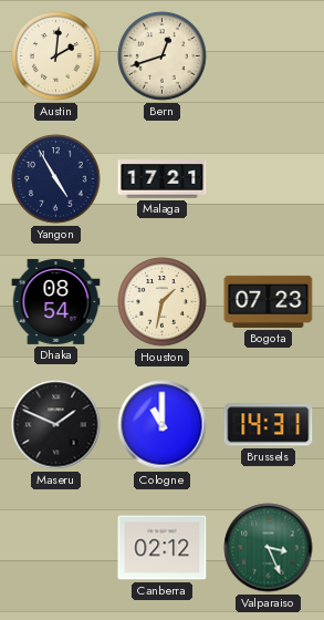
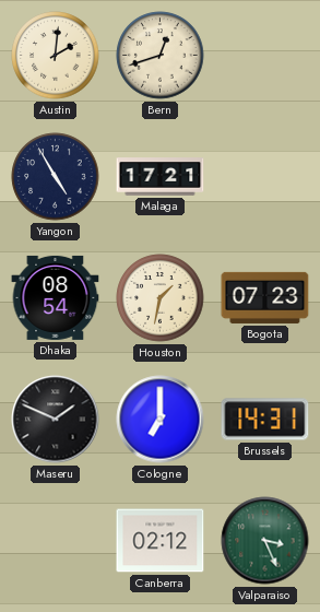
Cologne: 11:00 -> 7:00
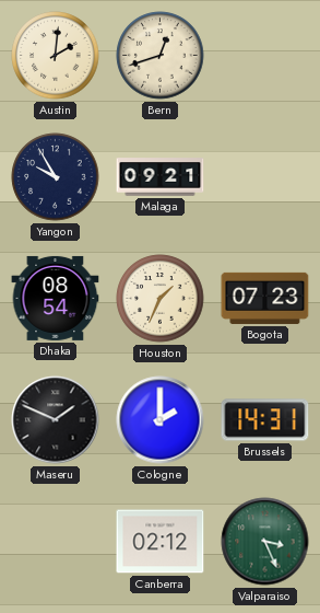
Yangon: 4:55 -> 9:55
Malaga: 17:21 -> 09:21
Houston: 1:32 -> 1:34
Cologne: 7:00 -> 2:00
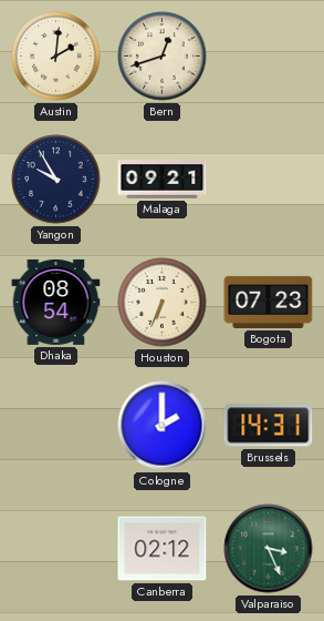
Houston: 1:34 -> 6:34
Maseru: 1:49 -> none
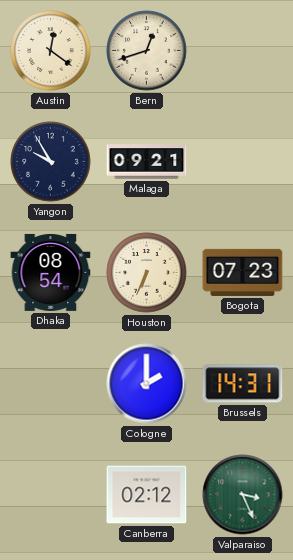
Austin: 2:01 -> 12:21
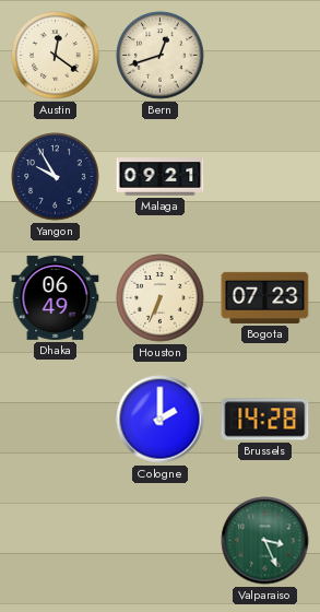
Dhaka: 08:54 -> 06:49
Brussels: 14:31 -> 14:28
Canberra: 02:12 -> none
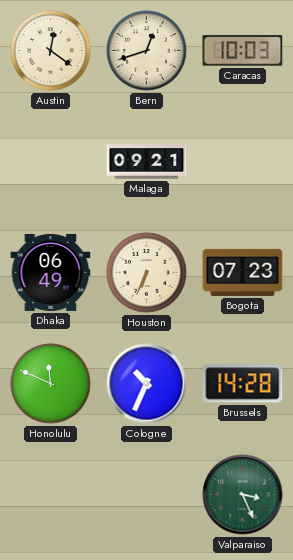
Caracas: none -> 10:03
Yangon: 9:55 -> none
Honolulu: none -> 11:49
Cologne: 2:00 -> 10:34
